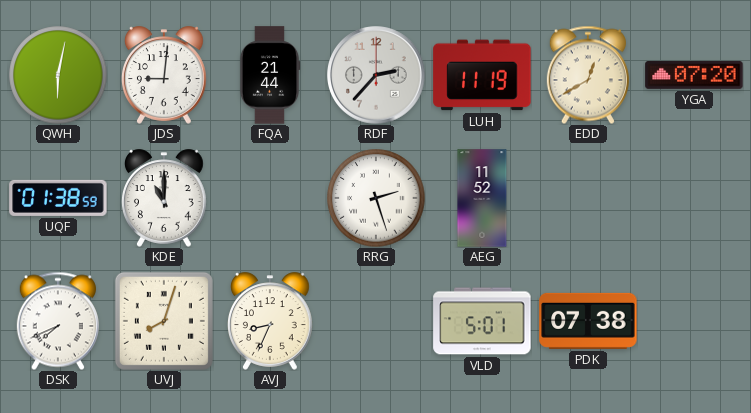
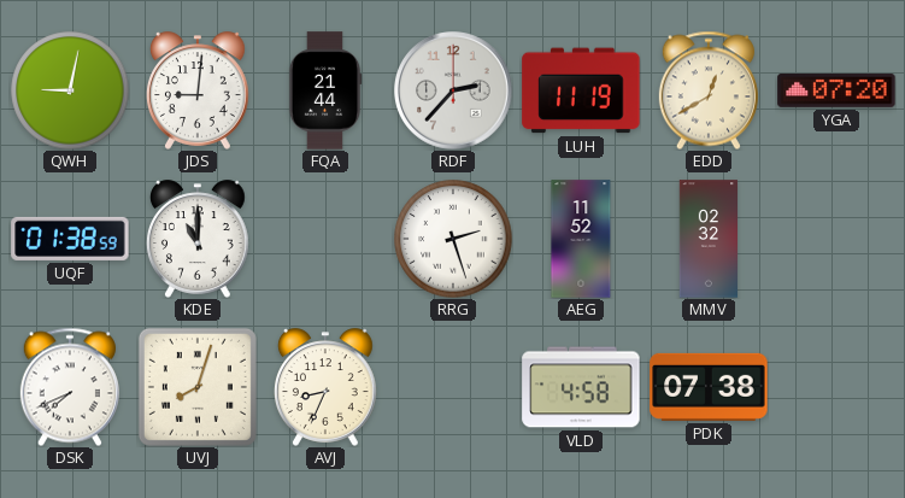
QWH: 6:02 -> 9:02
MMV: none -> 02:32
VLD: 5:01 -> 4:58
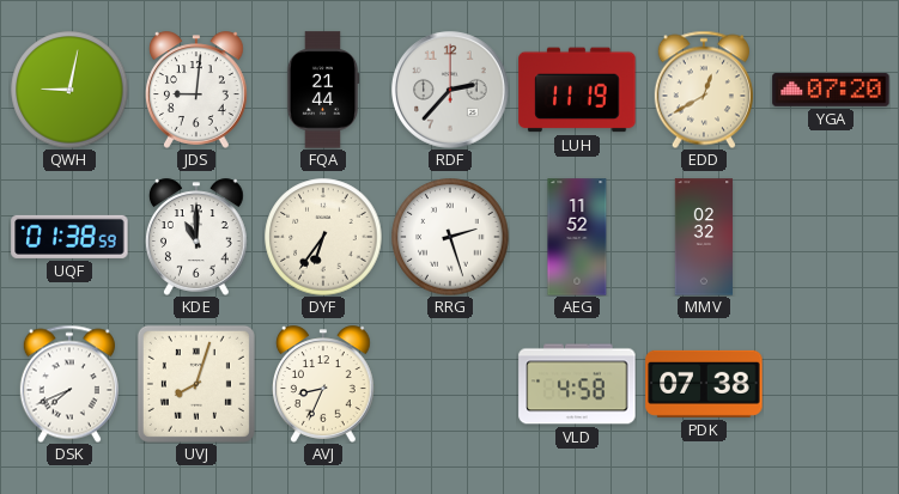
DYF: none -> 6:36
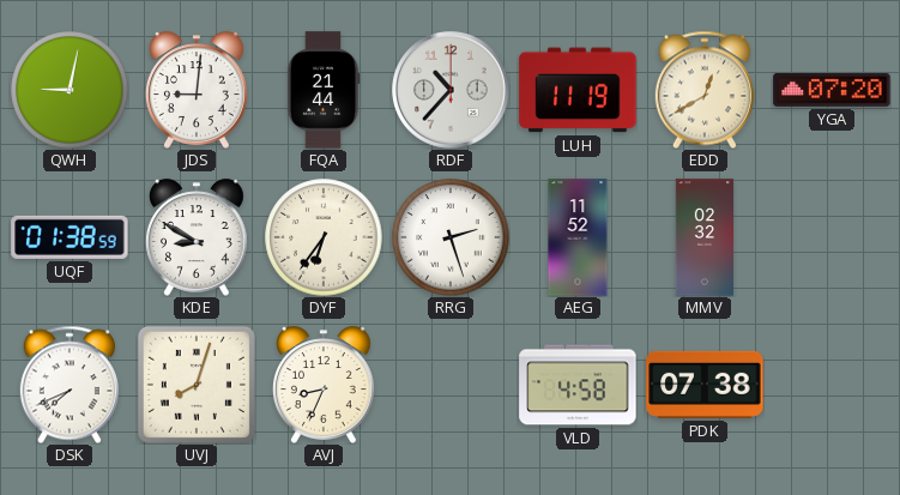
RDF: 2:37 -> 10:37
KDE: 11:00 -> 8:50
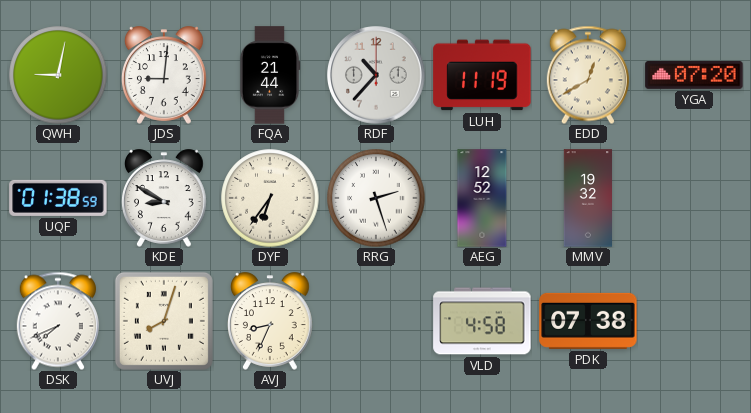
AEG: 11:52 -> 12:52
MMV: 02:32 -> 19:32
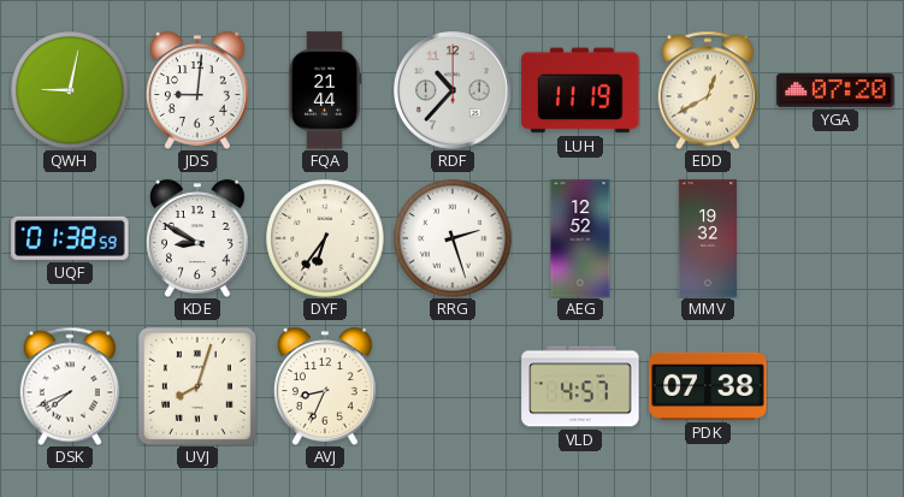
VLD: 4:58 -> 4:57
